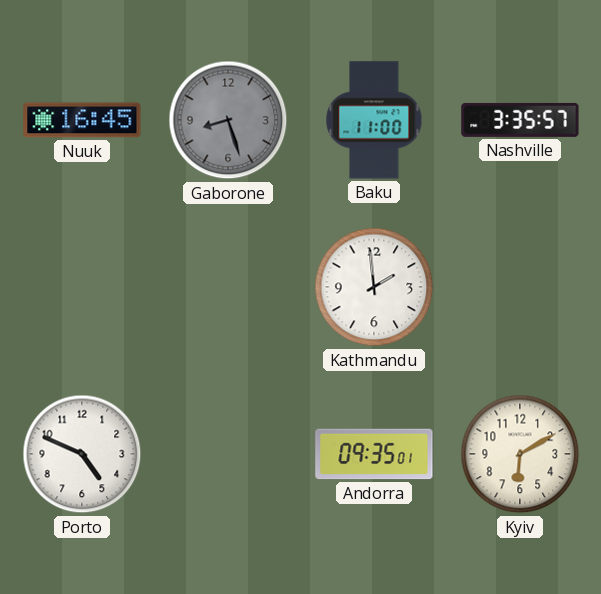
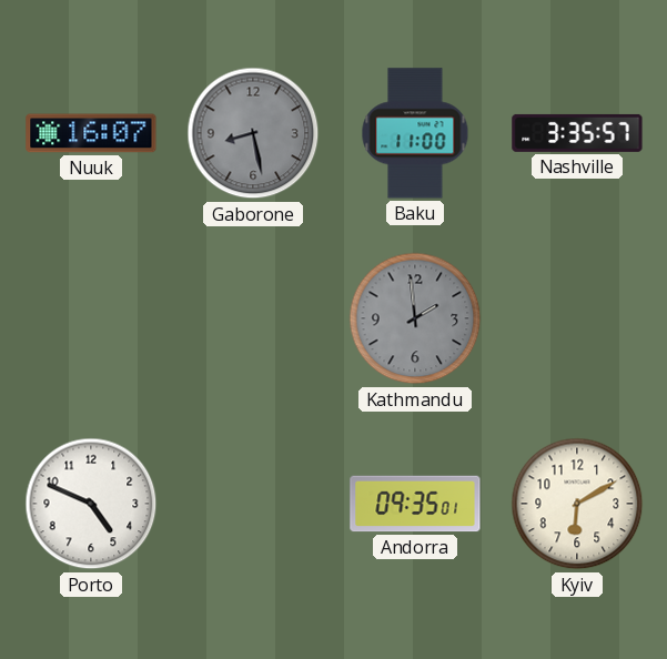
Nuuk: 16:45 -> 16:07
Gaborone: 8:27 -> 8:28
Kathmandu dial: white -> grey
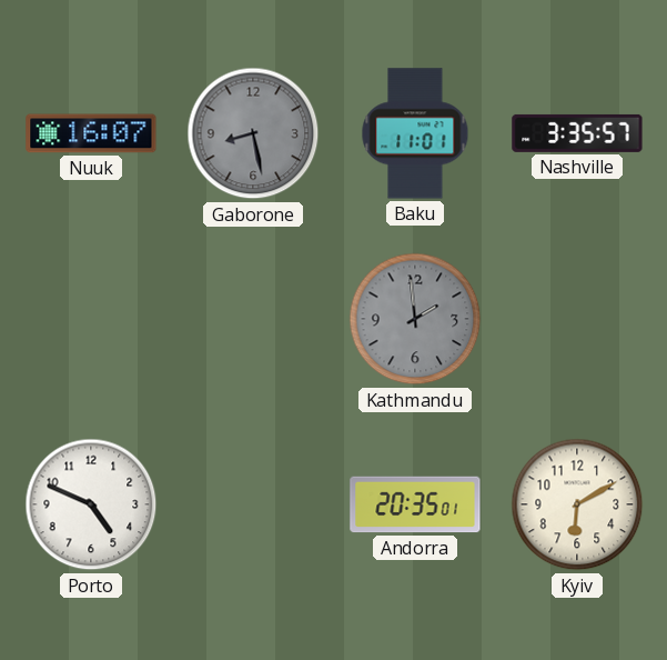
Baku: 11:00 -> 11:01
Andorra: 09:35 -> 20:35
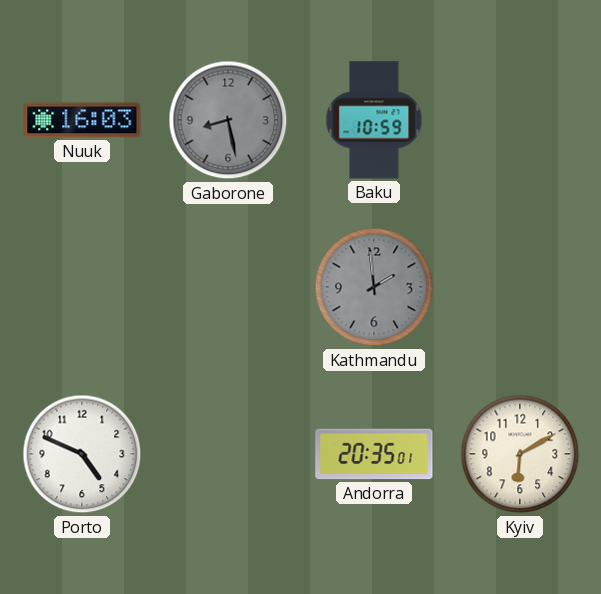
Nuuk: 16:07 -> 16:03
Baku: 11:01 -> 10:59
Nashville: 3:35 -> none
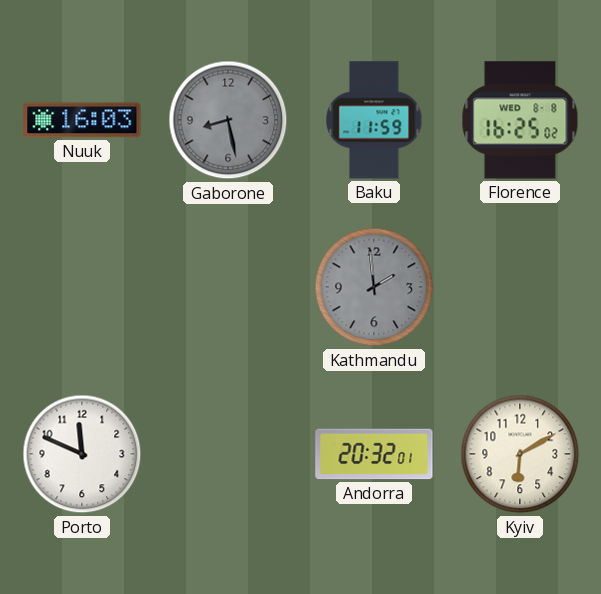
Baku: 10:59 -> 11:59
Florence: none -> 16:25
Porto: 4:49 -> 11:49
Andorra: 20:35 -> 20:32
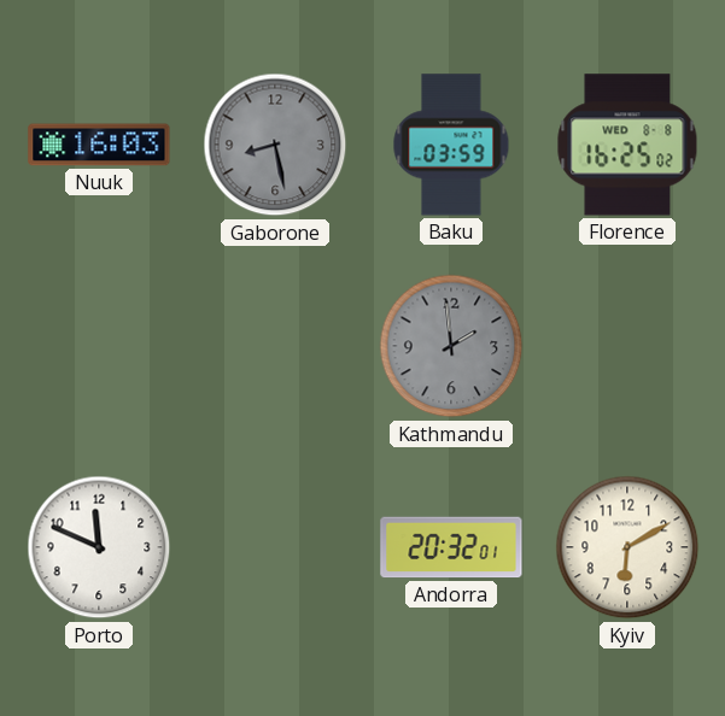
Baku: 11:59 -> 03:59
